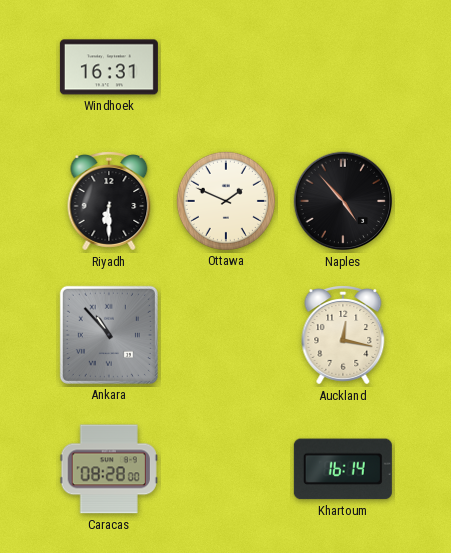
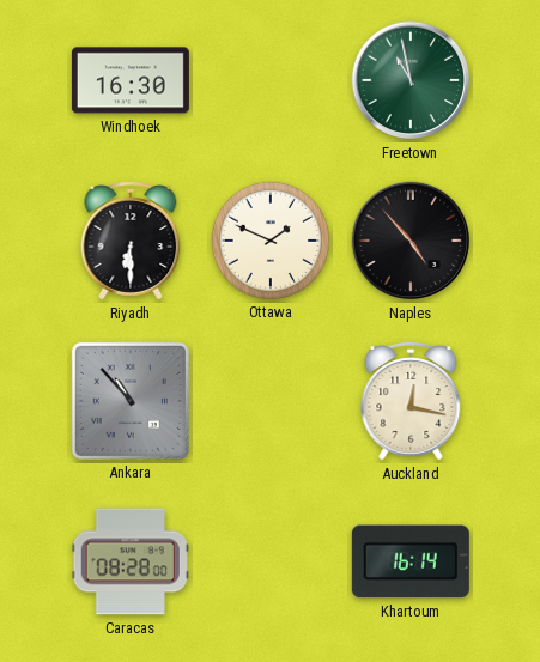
Windhoek: 16:31 -> 16:30
Freetown: none -> 10:58
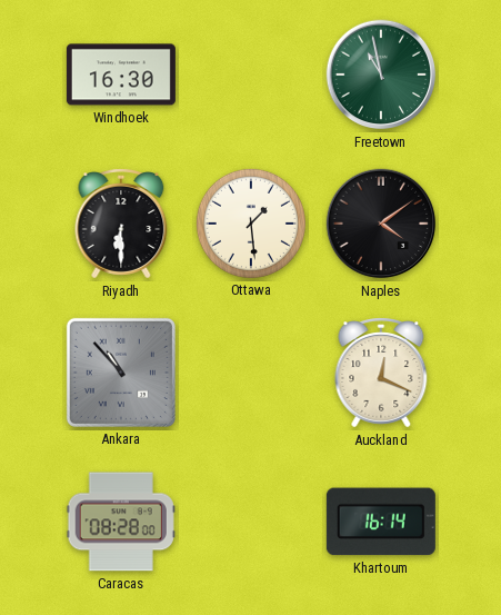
Ottawa: 1:49 -> 1:29
Naples: 4:53 -> 4:09
Auckland: 12:17 -> 12:19
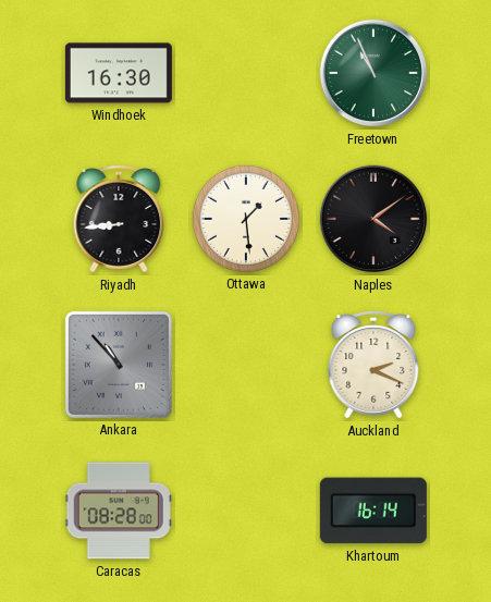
Freetown: 10:58 -> 10:56
Riyadh: 6:30 -> 8:44
Auckland: 12:19 -> 2:19
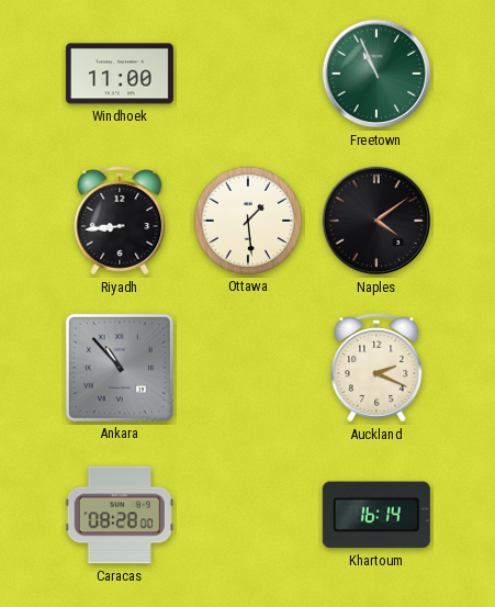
Windhoek: 16:30 -> 11:00
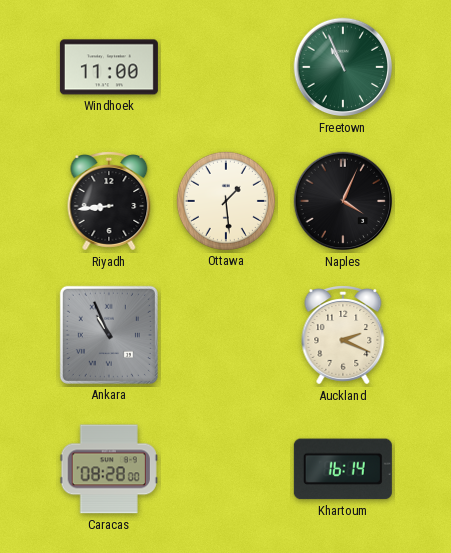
Naples: 4:09 -> 4:04
Ankara: 10:53 -> 10:56
